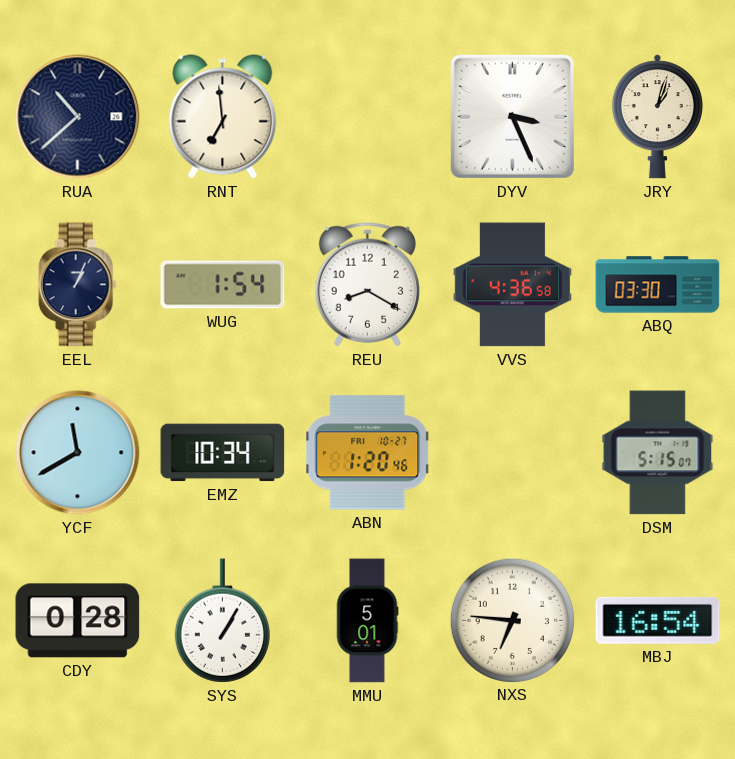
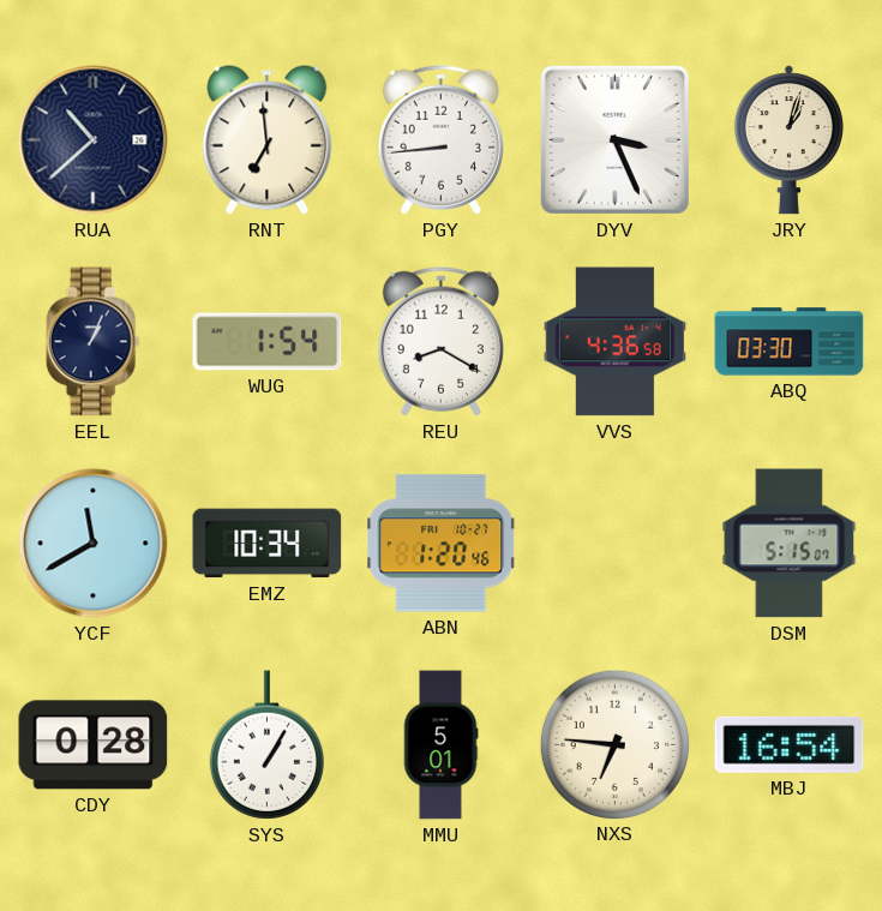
PGY: none -> 8:44
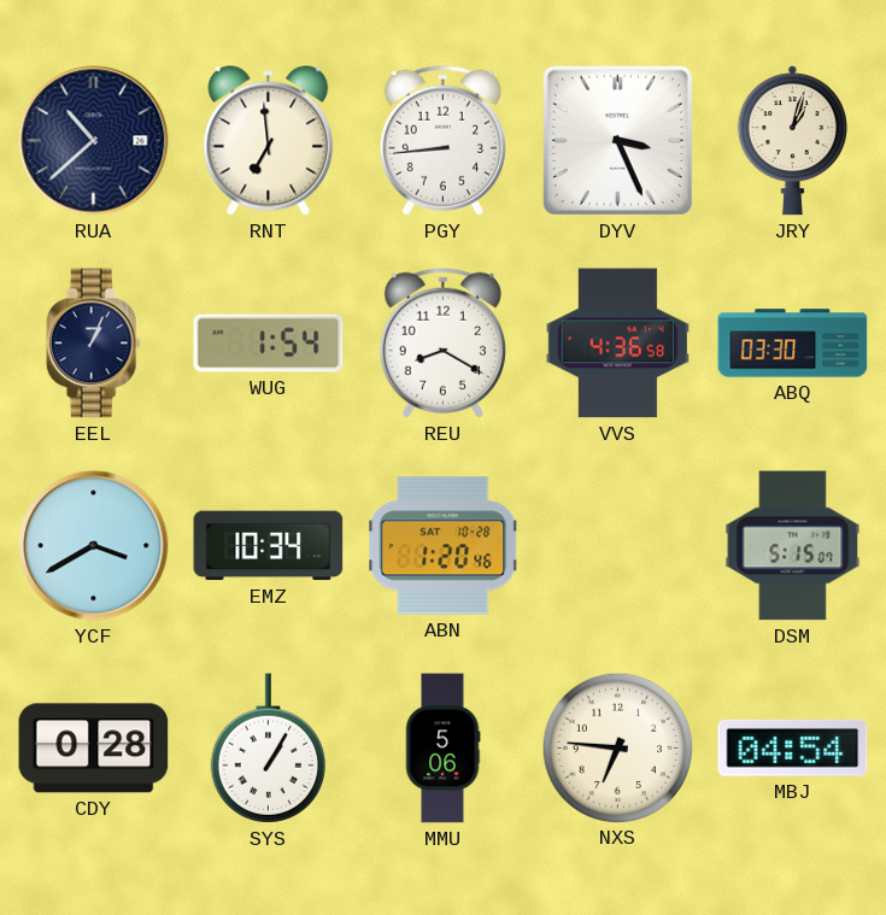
YCF: 11:40 -> 3:40
ABN date: FRI 10-27 -> SAT 10-28
MMU: 5:01 -> 5:06
MBJ: 16:54 -> 04:54
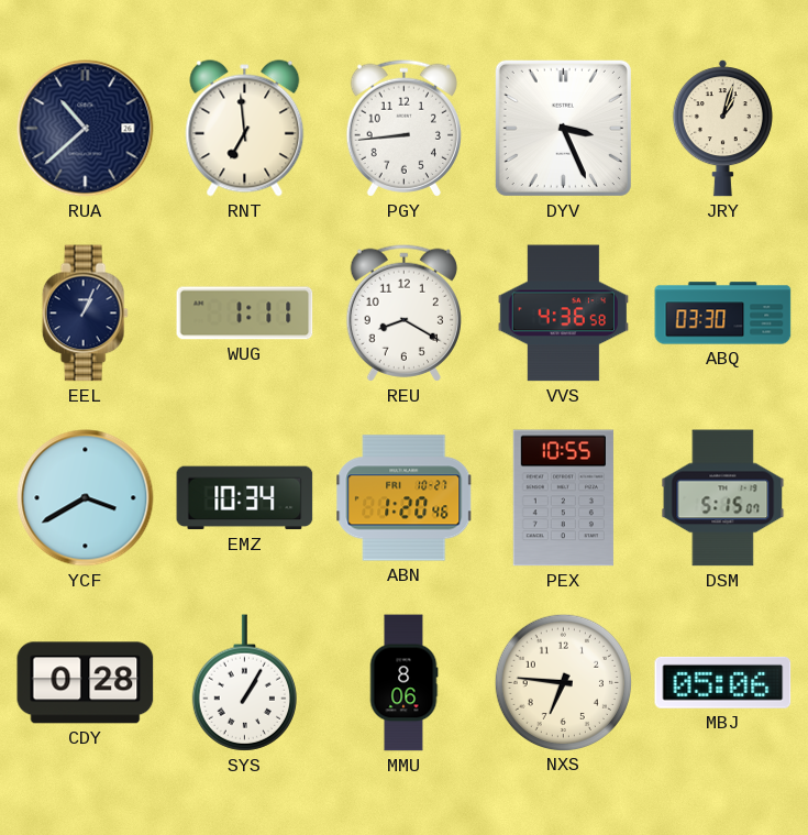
WUG: 1:54 -> 1:11
ABN date: SAT 10-28 -> FRI 10-27
PEX: none -> 10:55
MMU: 5:06 -> 8:06
MBJ: 04:54 -> 05:06
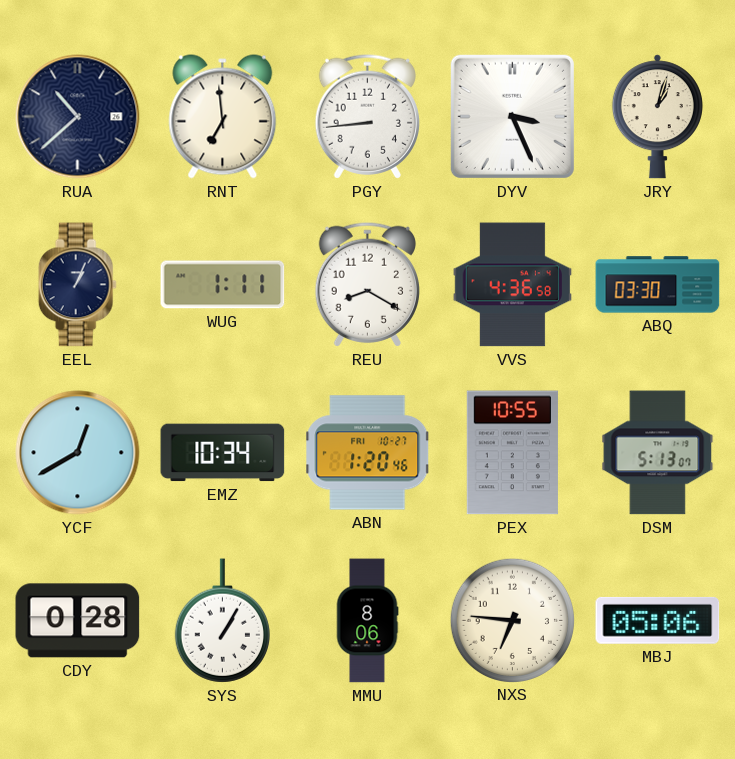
YCF: 3:40 -> 12:40
DSM: 5:15 -> 5:13
